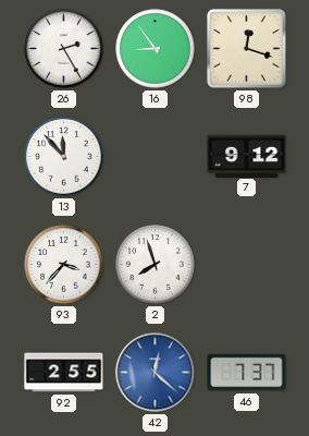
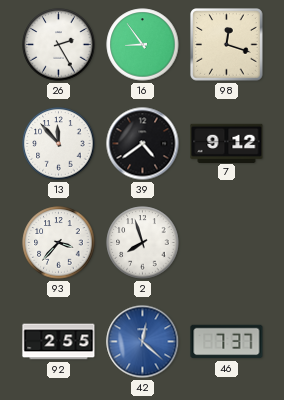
39: none -> 4:39
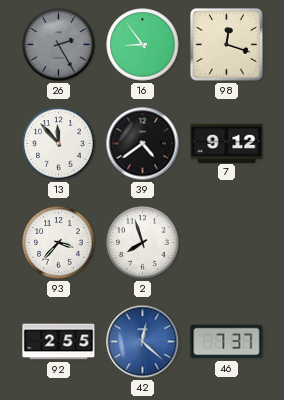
26 dial: white -> grey
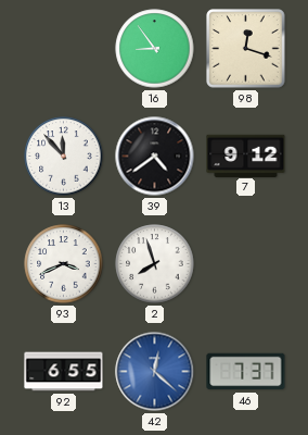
26: 2:25 -> none
93: 3:37 -> 3:41
92: 2:55 -> 6:55
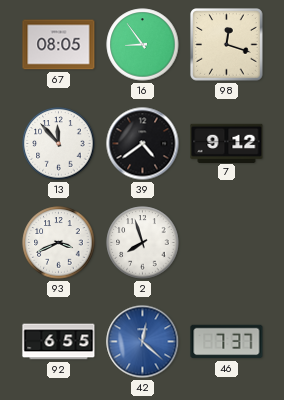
67: none -> 08:05
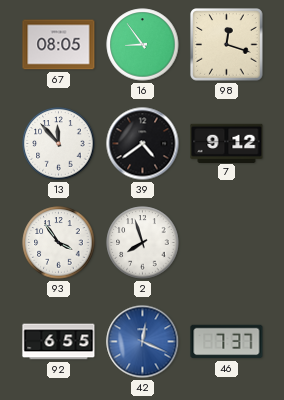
93: 3:41 -> 3:54
42: 12:22 -> 12:19
